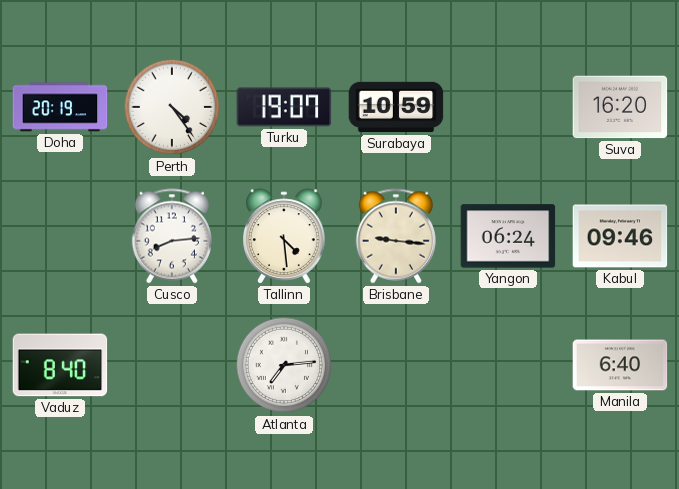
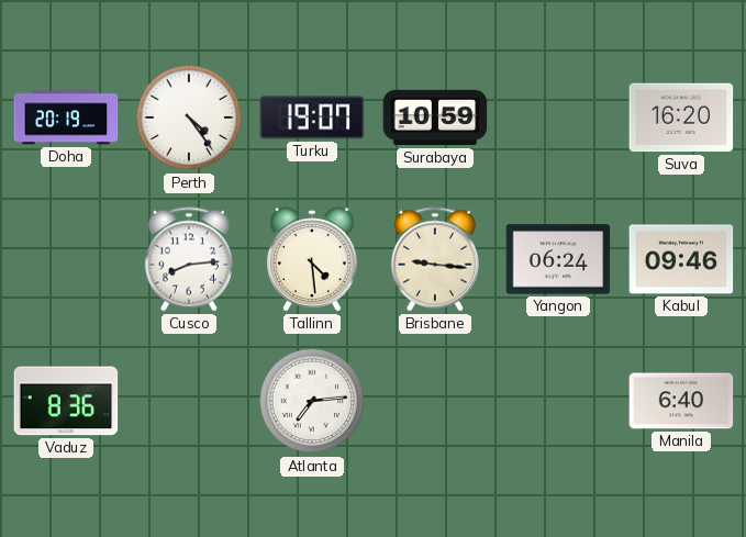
Vaduz: 8:40 -> 8:36
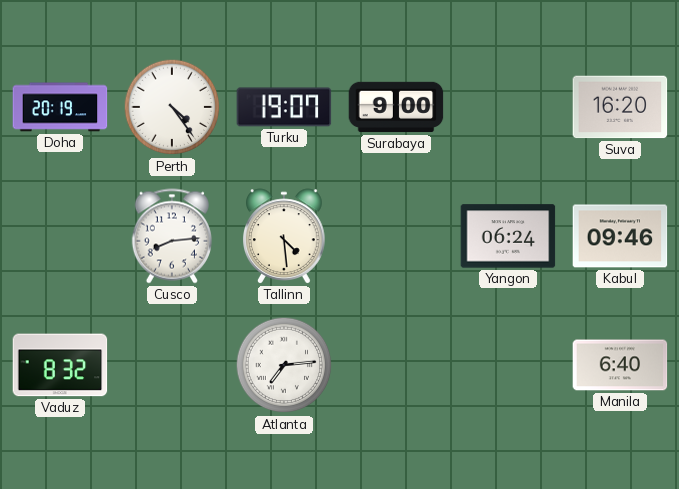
Surabaya: 10:59 -> 9:00
Brisbane: 9:16 -> none
Vaduz: 8:36 -> 8:32
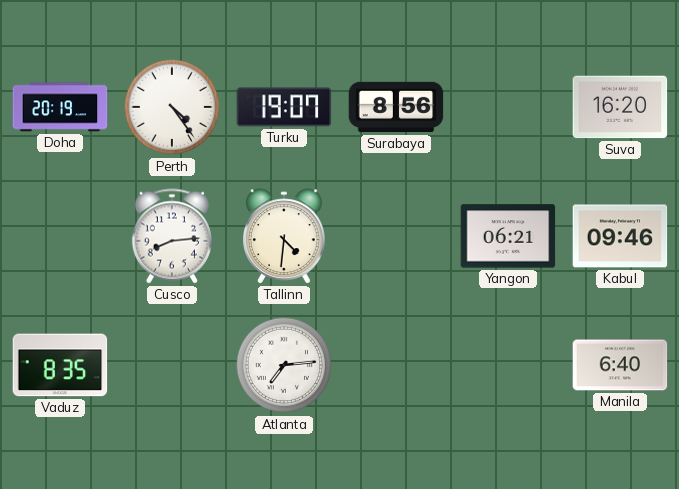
Surabaya: 9:00 -> 8:56
Tallinn: 4:29 -> 4:31
Yangon: 06:24 -> 06:21
Vaduz: 8:32 -> 8:35
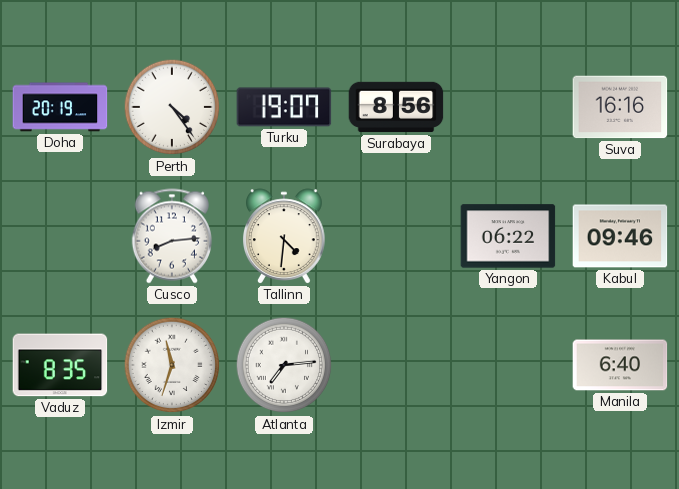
Suva: 16:20 -> 16:16
Yangon: 06:21 -> 06:22
Izmir: none -> 11:33
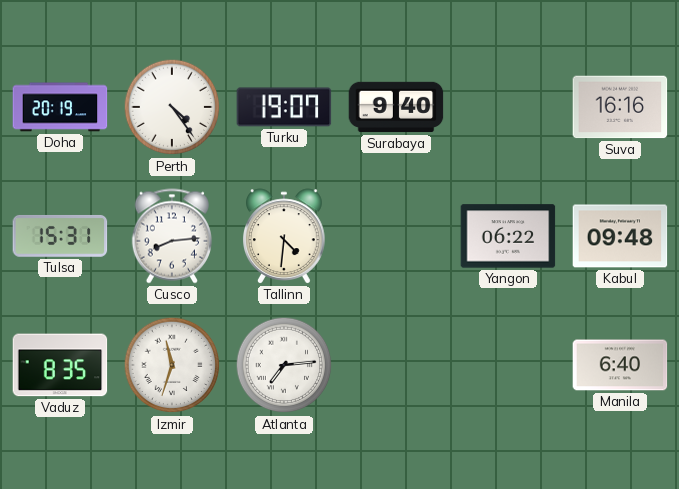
Surabaya: 8:56 -> 9:40
Tulsa: none -> 15:31
Kabul: 09:46 -> 09:48
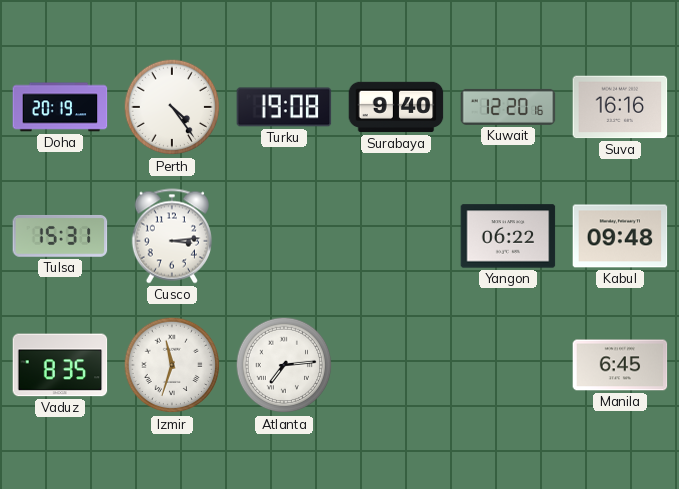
Turku: 19:07 -> 19:08
Kuwait: none -> 12:20
Cusco: 8:14 -> 3:14
Tallinn: 4:31 -> none
Manila: 6:40 -> 6:45
